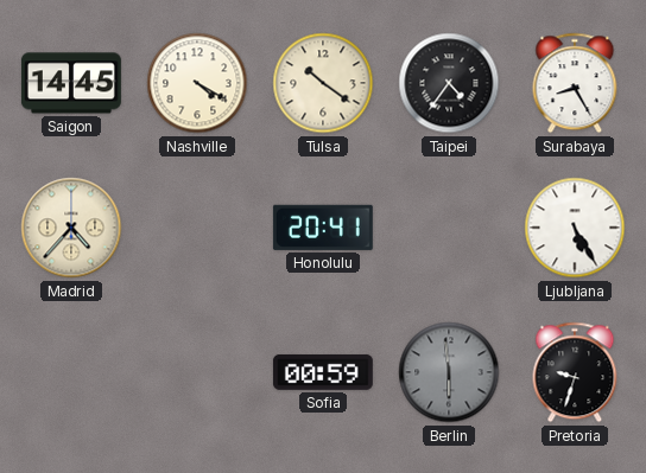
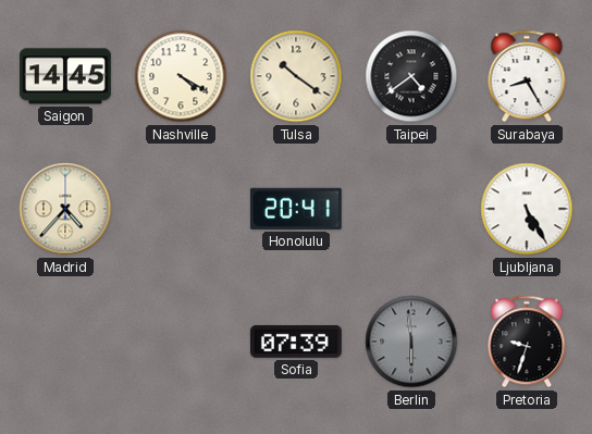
Taipei: 4:36 -> 4:39
Sofia: 00:59 -> 07:39
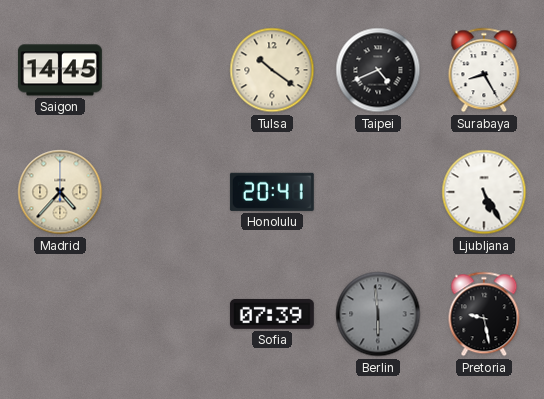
Nashville: 4:20 -> none
Taipei: 4:39 -> 4:41
Pretoria: 9:33 -> 9:28
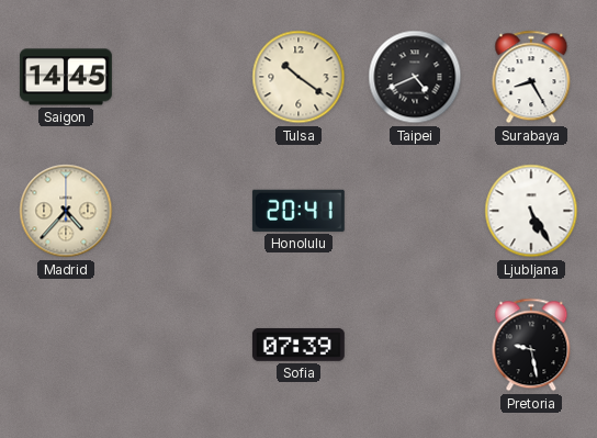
Berlin: 5:59 -> none
